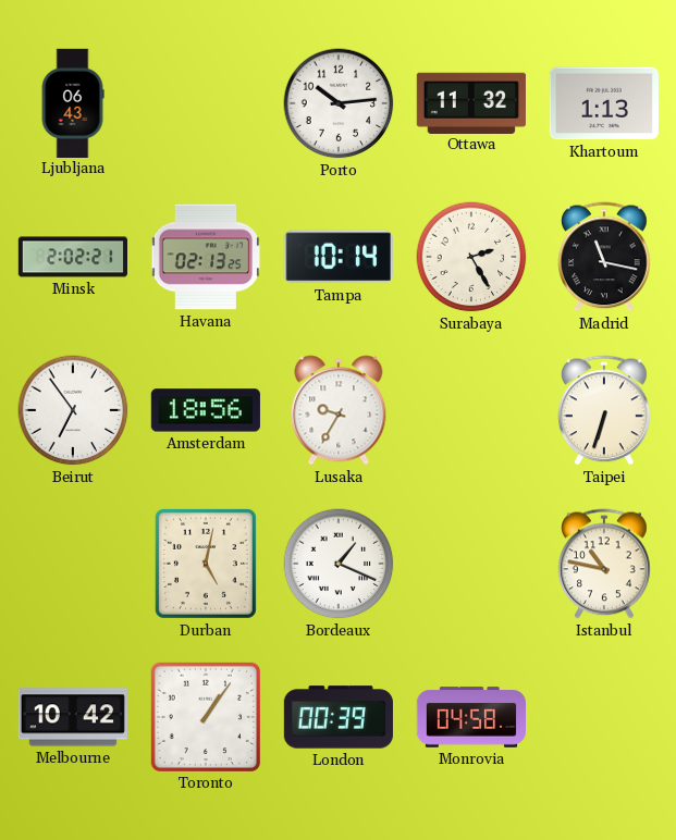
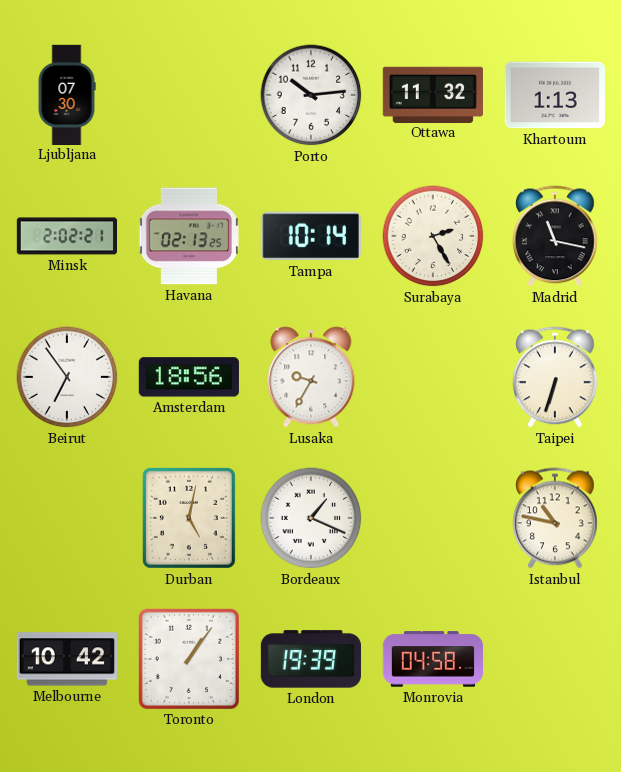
Ljubljana: 06:43 -> 07:30
London: 00:39 -> 19:39
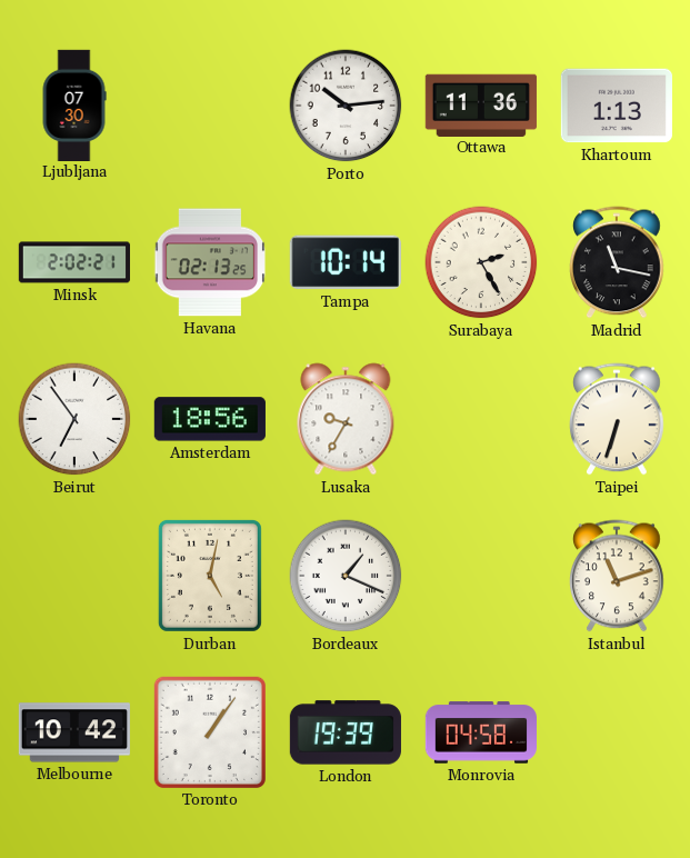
Ottawa: 11:32 -> 11:36
Istanbul: 10:47 -> 11:12
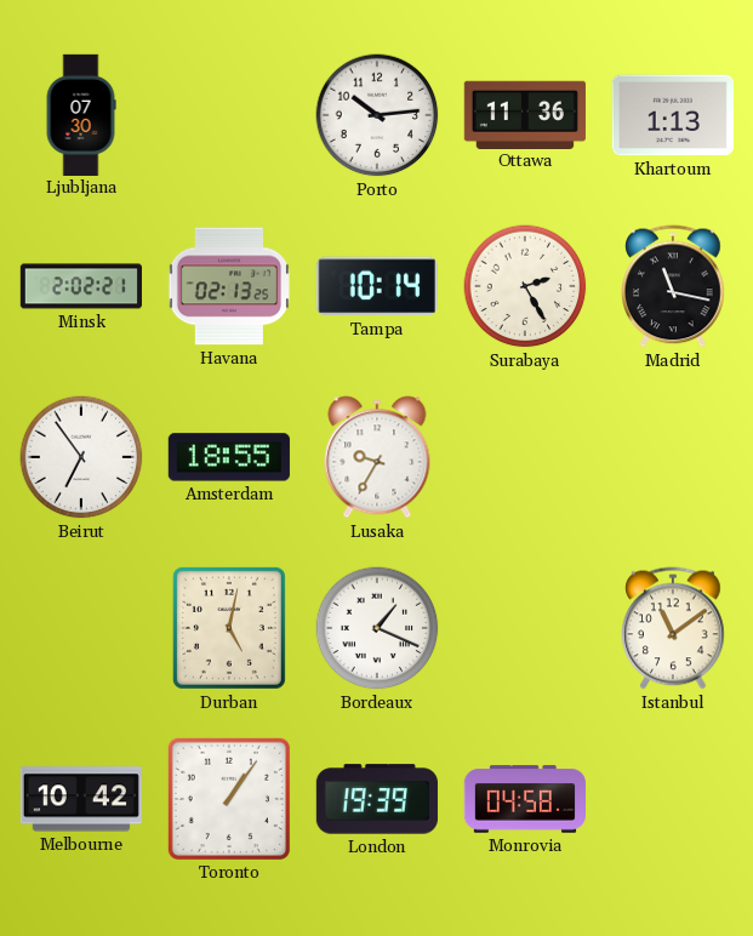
Amsterdam: 18:56 -> 18:55
Taipei: 6:33 -> none
Istanbul: 11:12 -> 11:09
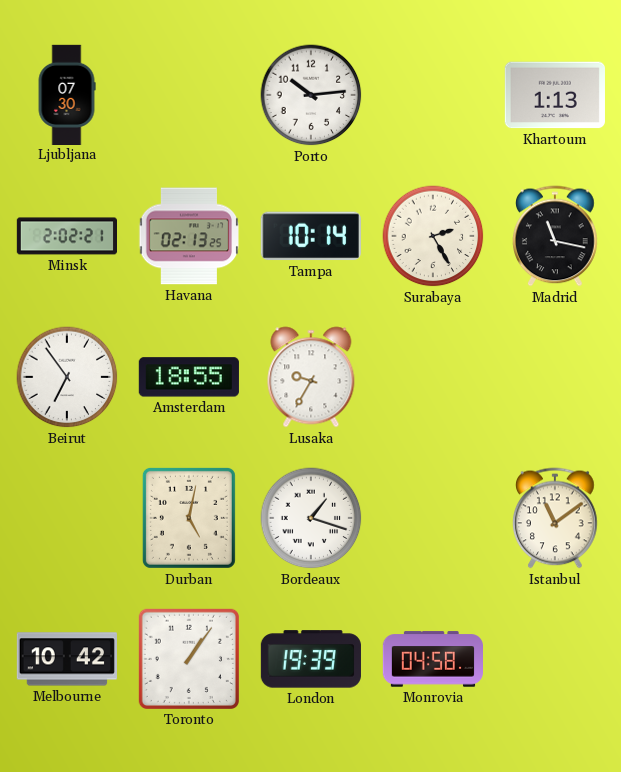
Ottawa: 11:36 -> none
Bordeaux: 1:19 -> 1:18
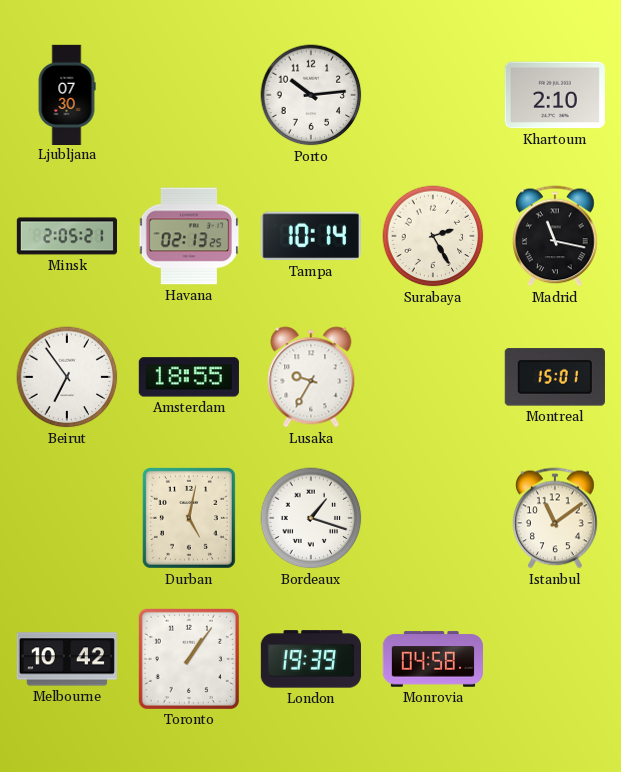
Khartoum: 1:13 -> 2:10
Minsk: 2:02 -> 2:05
Montreal: none -> 15:01
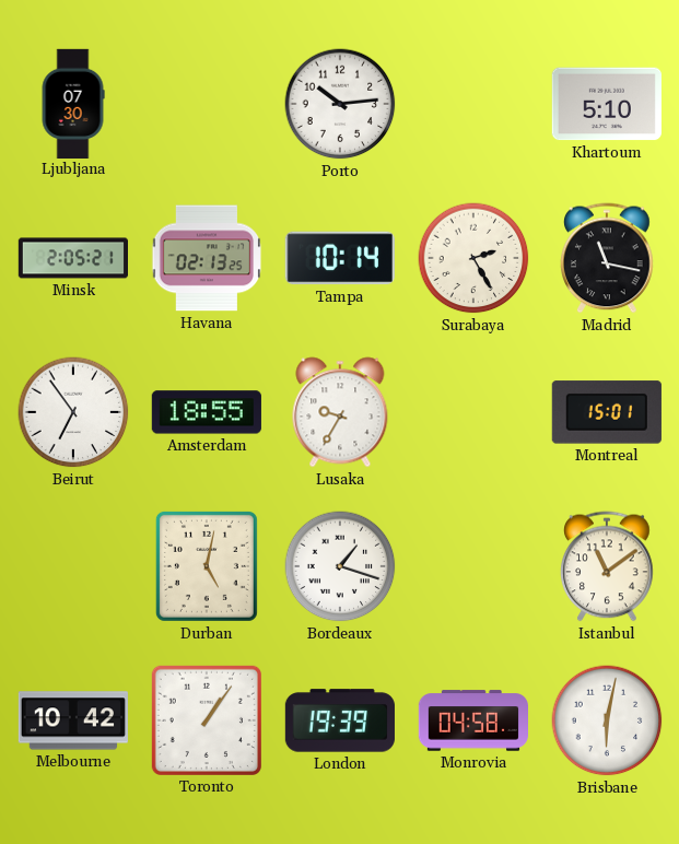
Khartoum: 2:10 -> 5:10
Brisbane: none -> 6:02
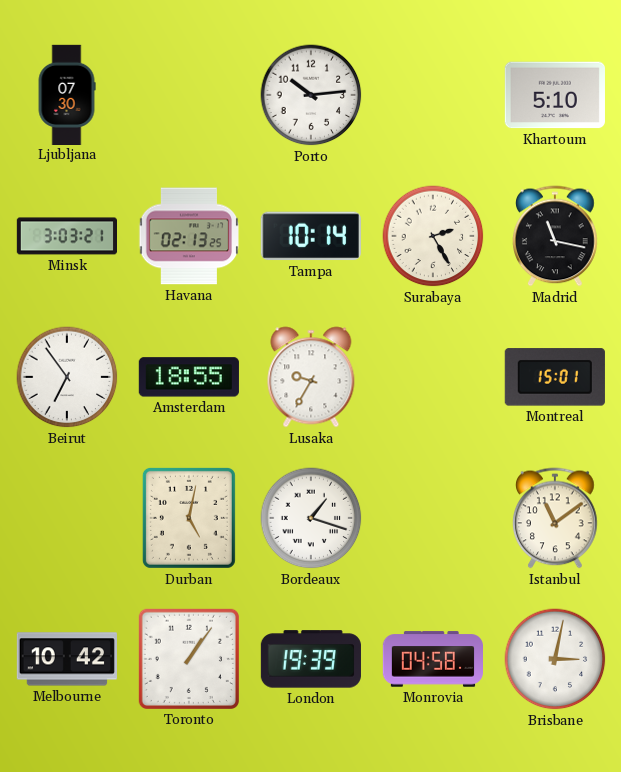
Minsk: 2:05 -> 3:03
Brisbane: 6:02 -> 3:02
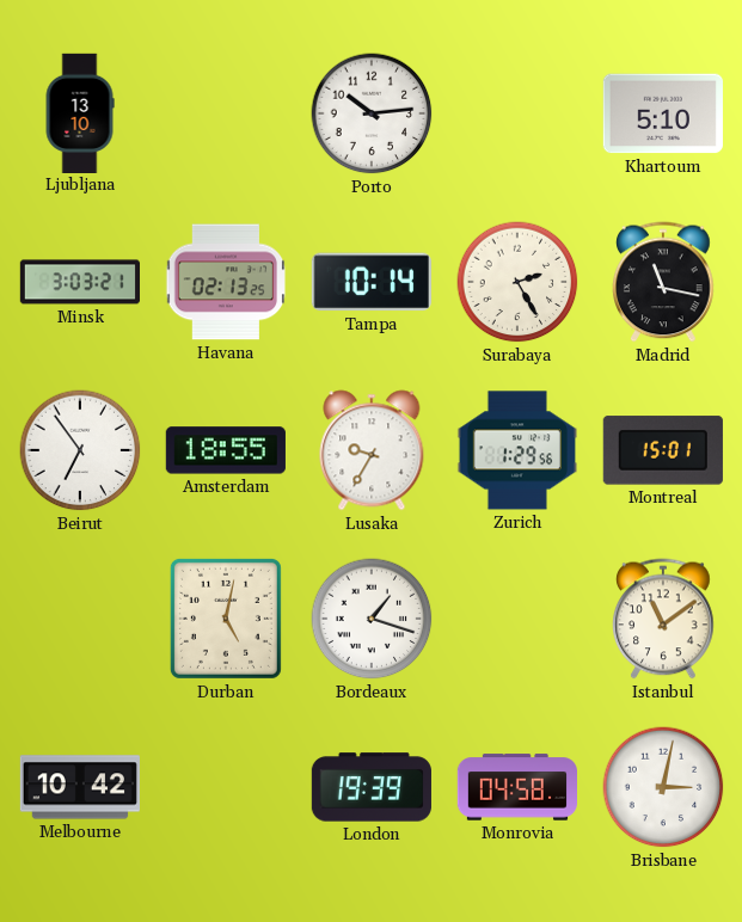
Ljubljana: 07:30 -> 13:10
Zurich: none -> 1:29
Toronto: 1:06 -> none
